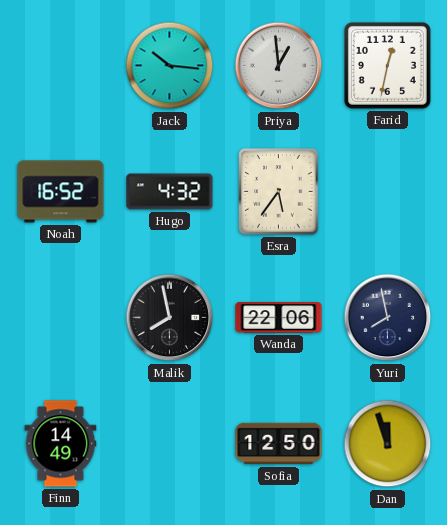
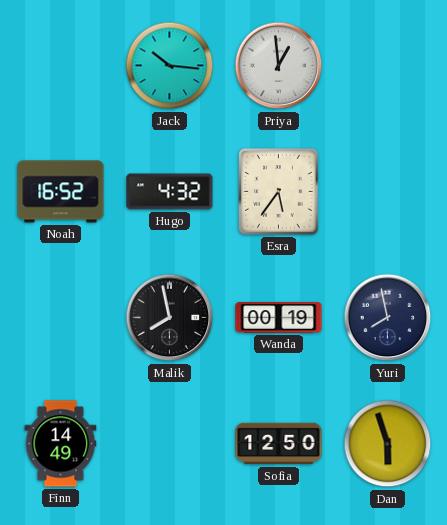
Farid: 12:32 -> none
Wanda: 22:06 -> 00:19
Dan: 11:57 -> 5:57
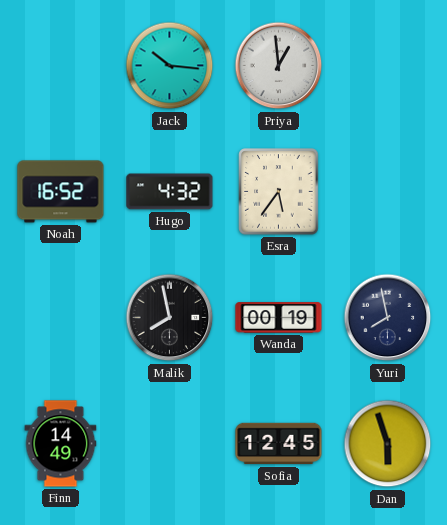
Sofia: 12:50 -> 12:45
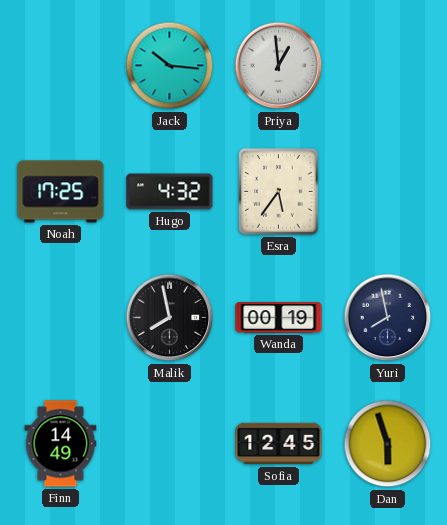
Noah: 16:52 -> 17:25
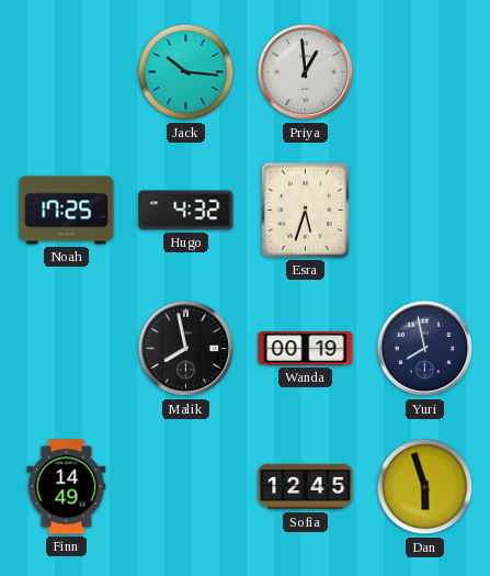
Esra: 5:36 -> 5:33
